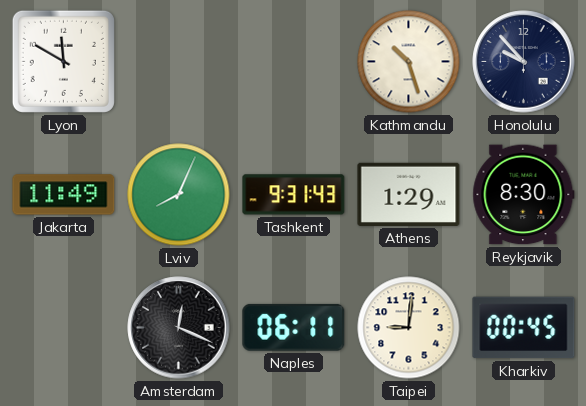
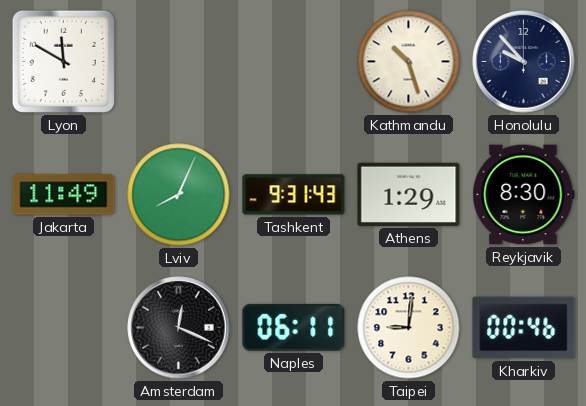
Kharkiv: 00:45 -> 00:46
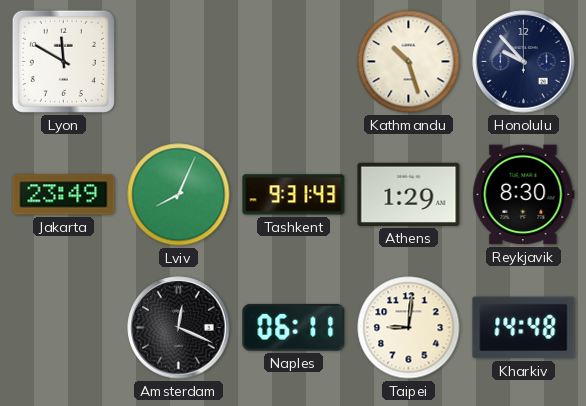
Jakarta: 11:49 -> 23:49
Kharkiv: 00:46 -> 14:48
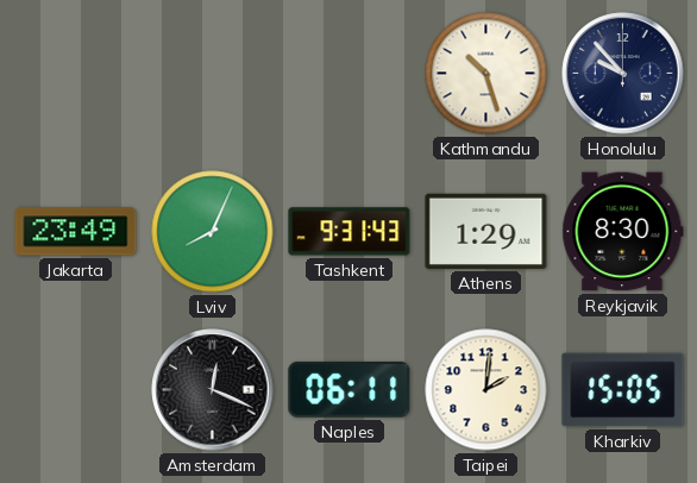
Lyon: 11:50 -> none
Taipei: 9:01 -> 2:01
Kharkiv: 14:48 -> 15:05
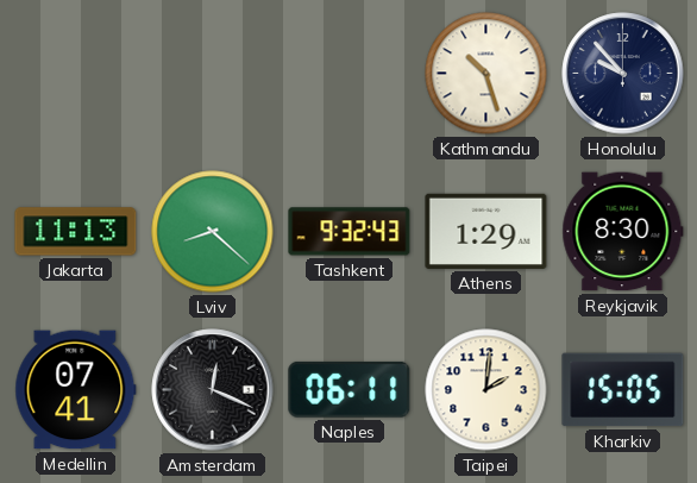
Jakarta: 23:49 -> 11:13
Lviv: 8:04 -> 8:22
Tashkent: 9:31 -> 9:32
Medellin: none -> 07:41
